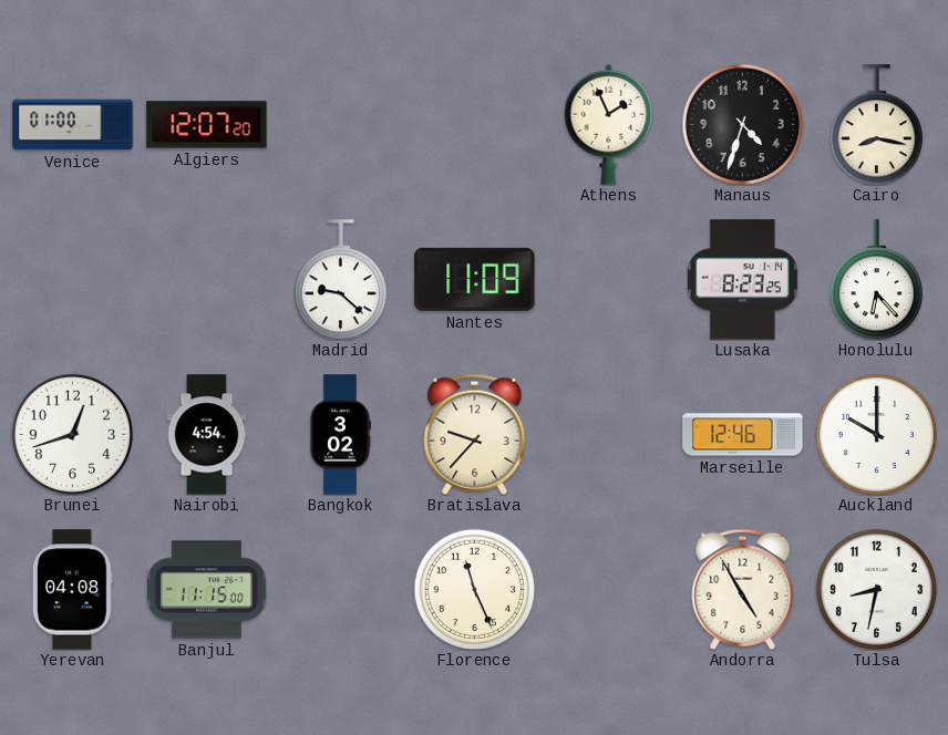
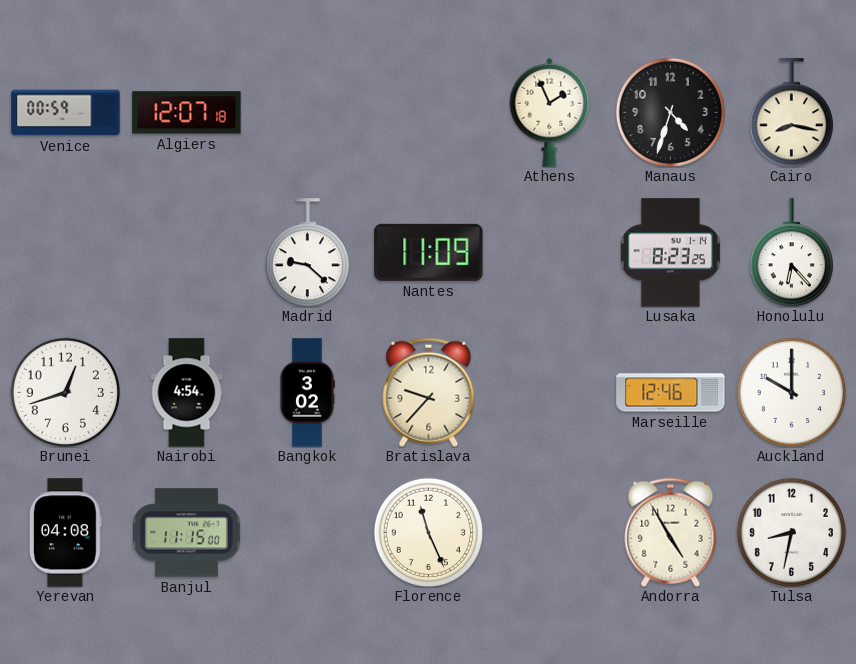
Venice: 01:00 -> 00:59
Algiers: 12:07:20 -> 12:07:18
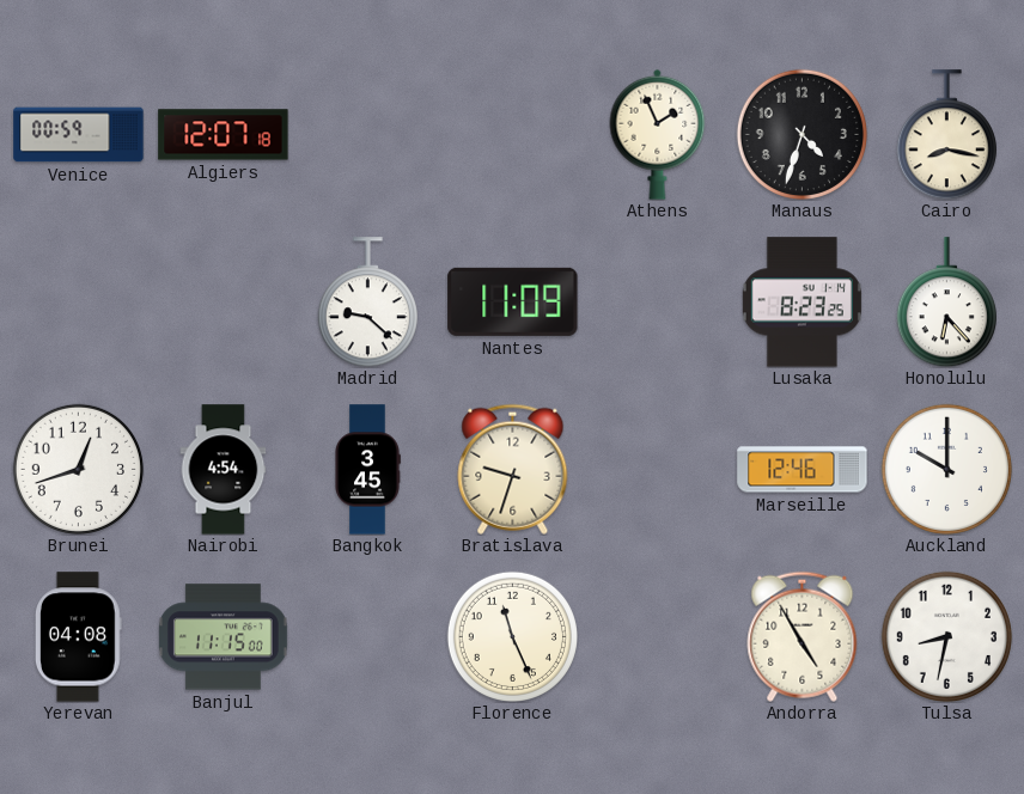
Bangkok: 3:02 -> 3:45
Bratislava: 9:37 -> 9:33
